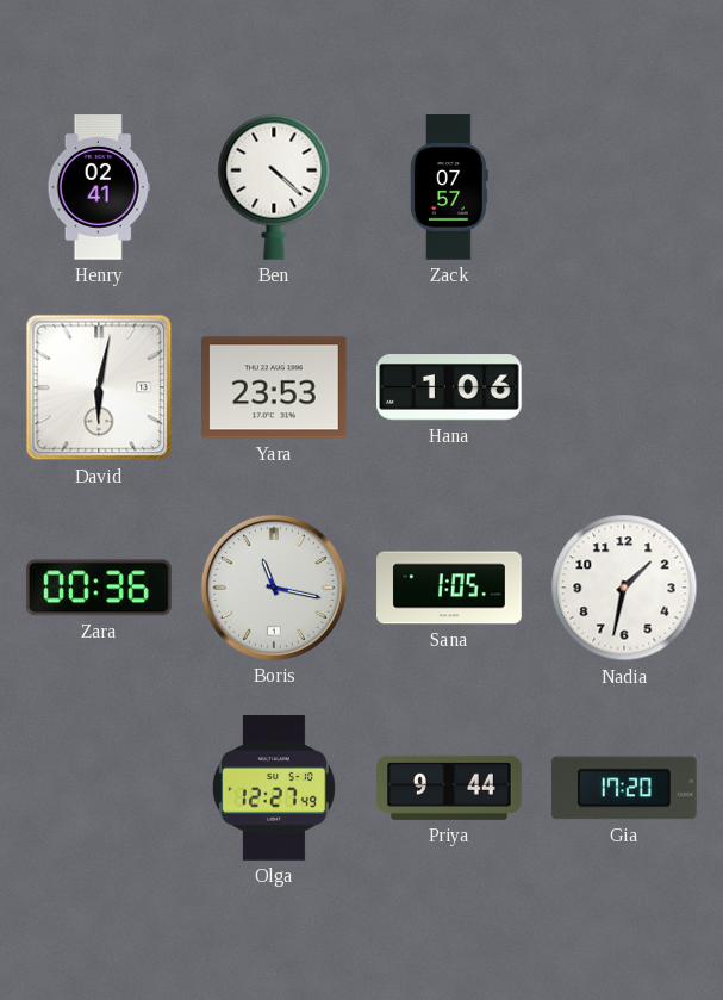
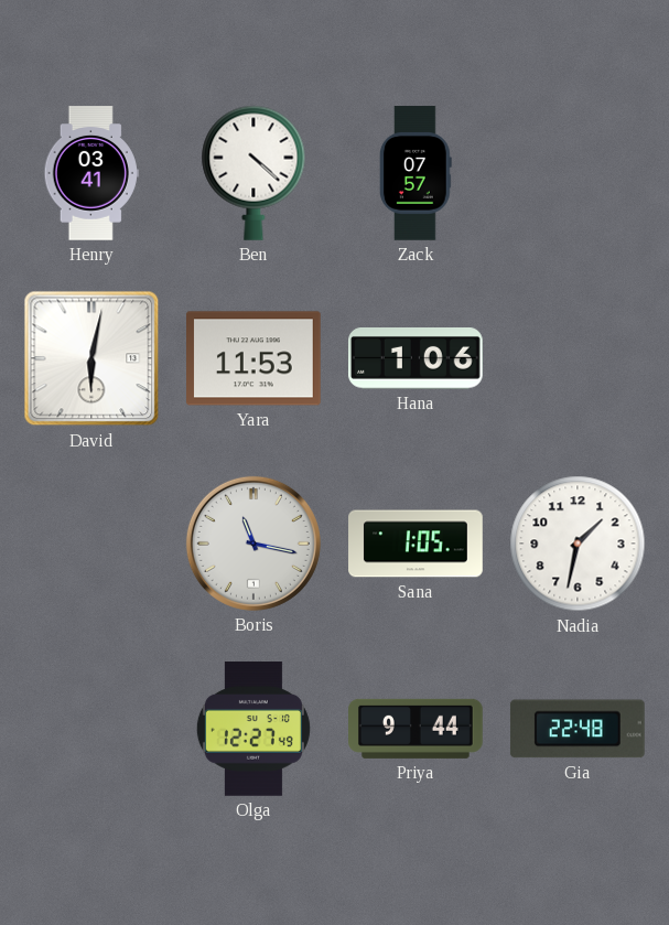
Henry: 02:41 -> 03:41
Yara: 23:53 -> 11:53
Zara: 00:36 -> none
Gia: 17:20 -> 22:48
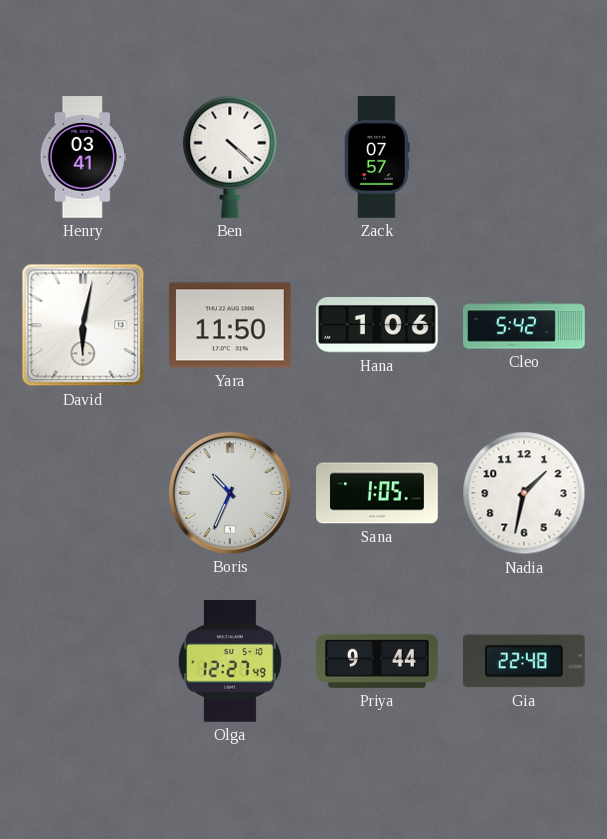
Yara: 11:53 -> 11:50
Cleo: none -> 5:42
Boris: 11:17 -> 10:34
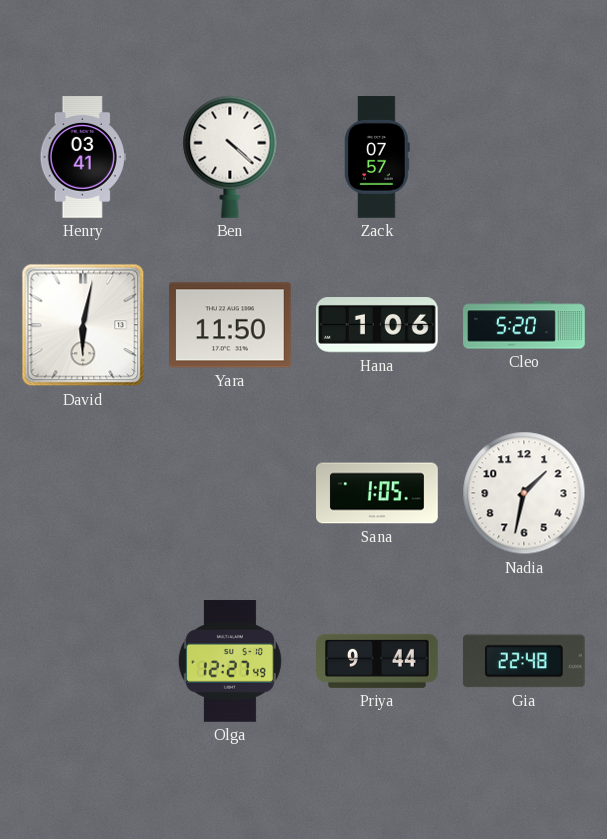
Cleo: 5:42 -> 5:20
Boris: 10:34 -> none
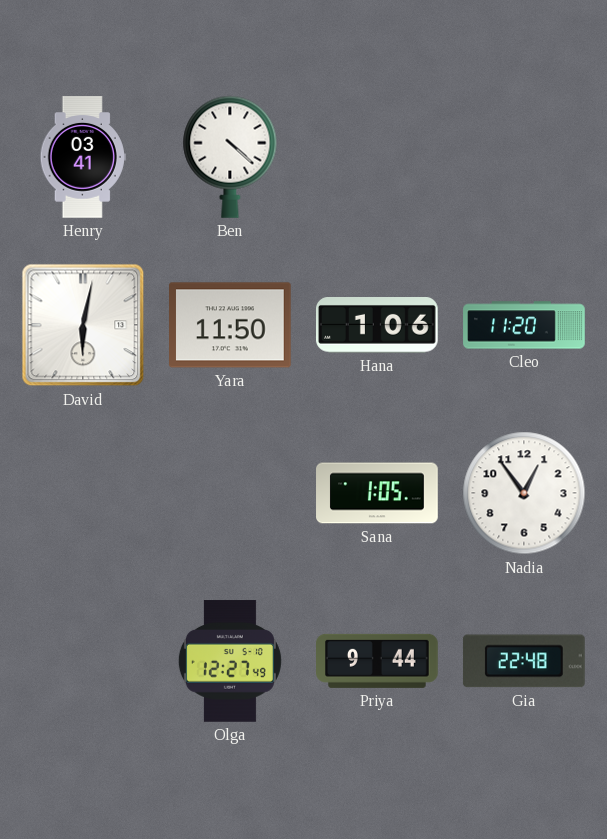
Zack: 07:57 -> none
Cleo: 5:20 -> 11:20
Nadia: 1:32 -> 12:54
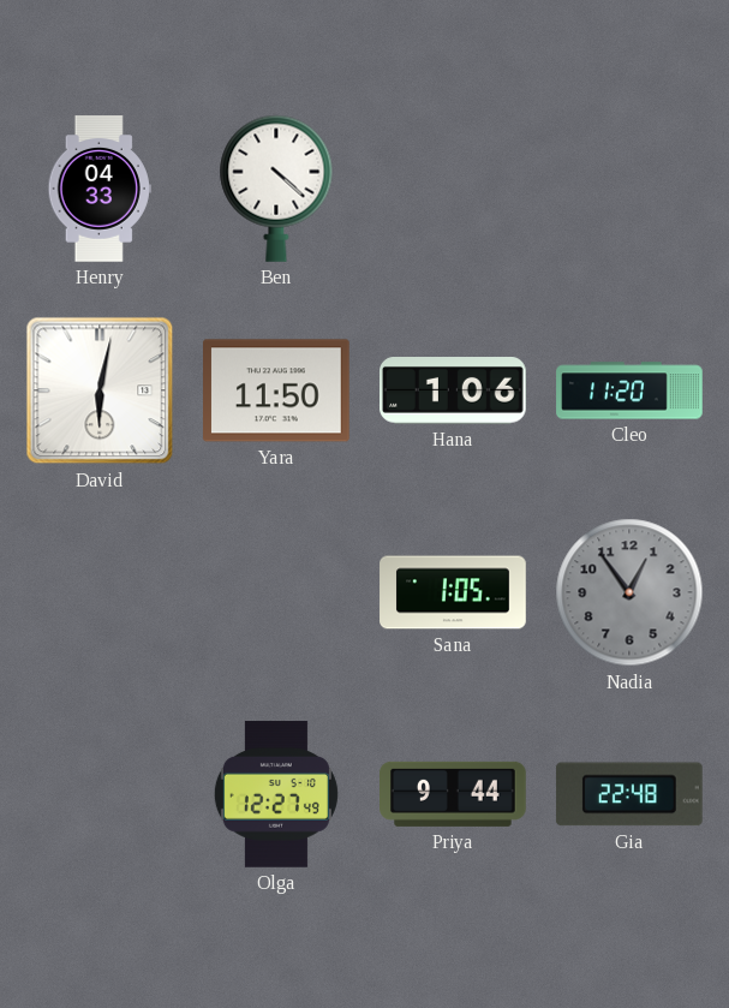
Henry: 03:41 -> 04:33
Nadia dial: white -> grey
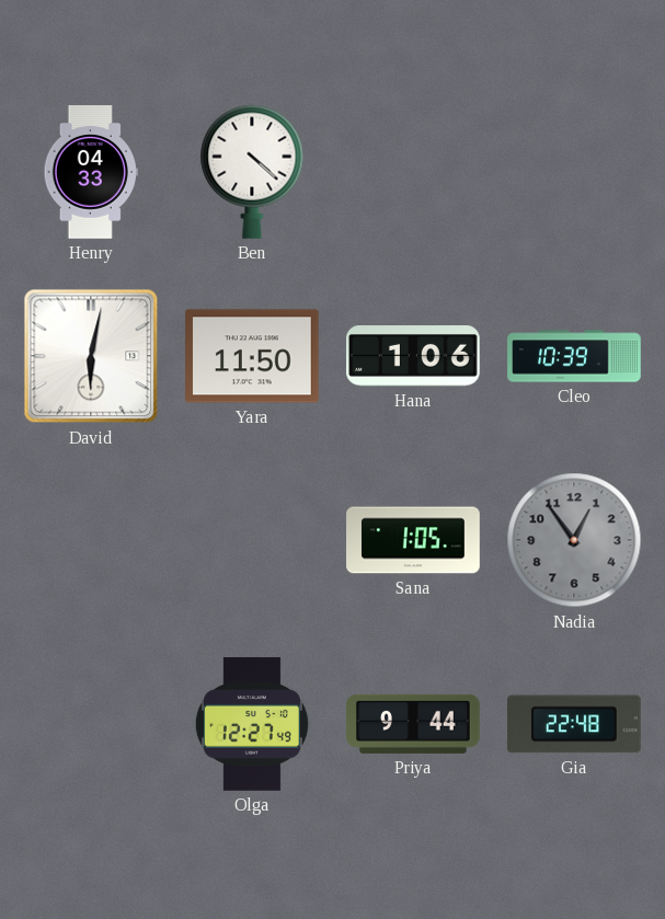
Cleo: 11:20 -> 10:39
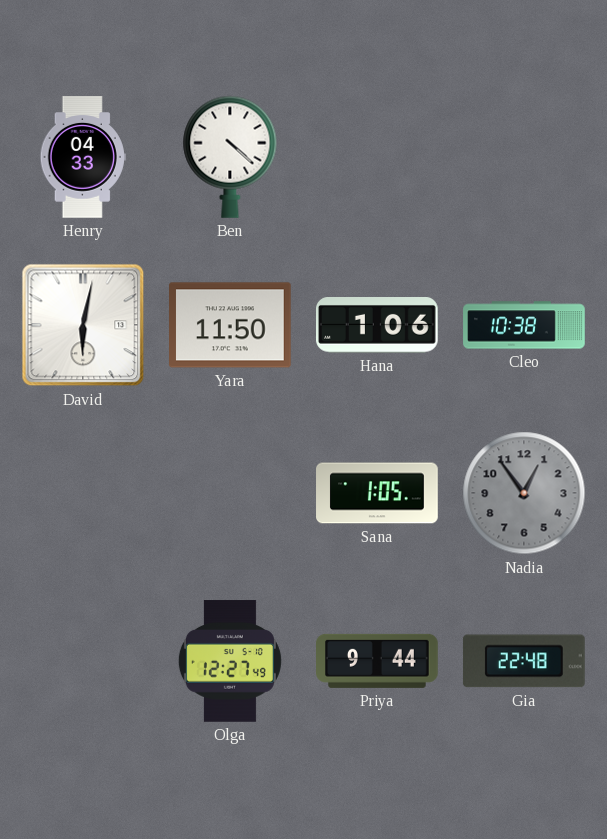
Cleo: 10:39 -> 10:38
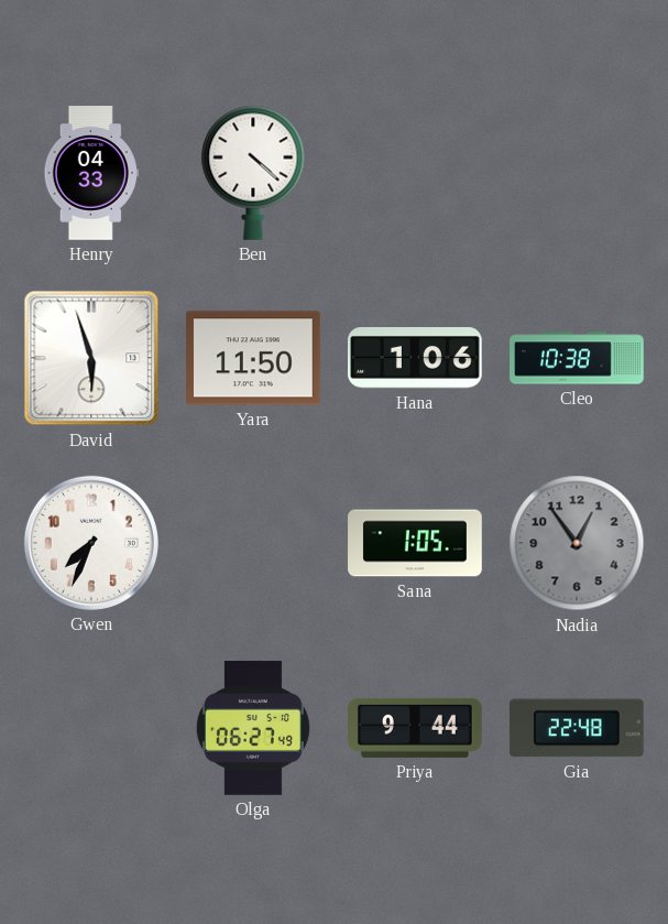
David: 6:02 -> 5:57
Gwen: none -> 7:34
Olga: 12:27 -> 06:27
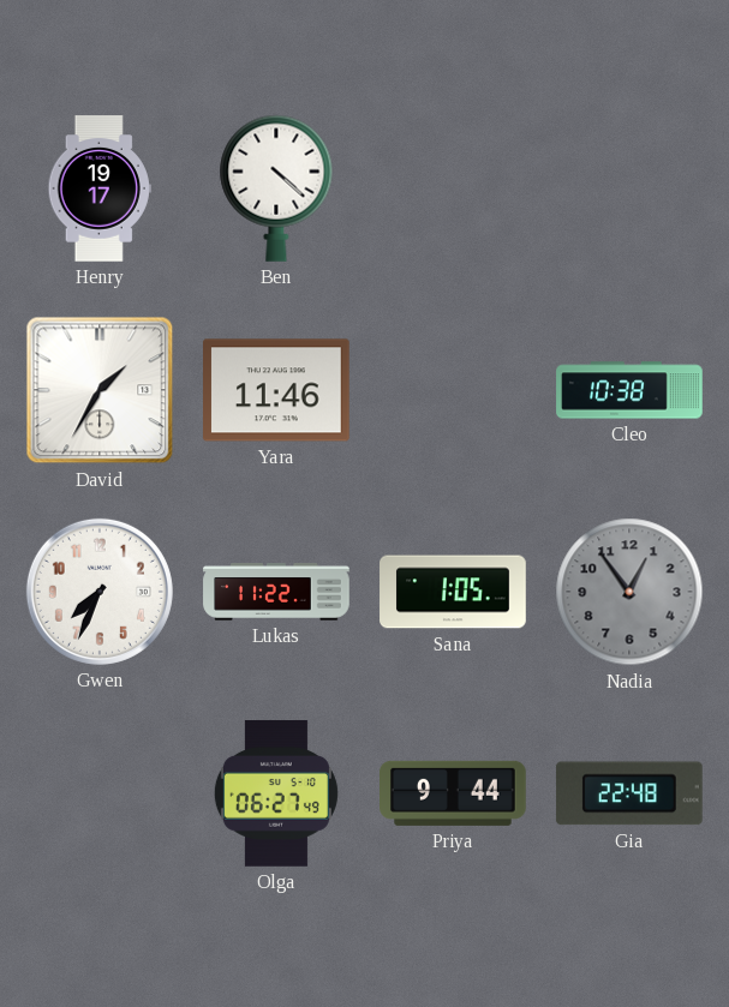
Henry: 04:33 -> 19:17
David: 5:57 -> 1:35
Yara: 11:50 -> 11:46
Hana: 1:06 -> none
Lukas: none -> 11:22
